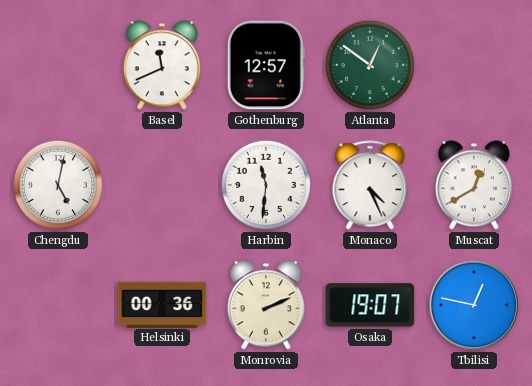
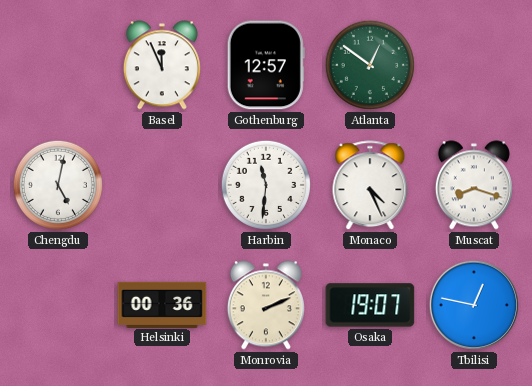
Basel: 11:41 -> 11:56
Muscat: 12:40 -> 8:18
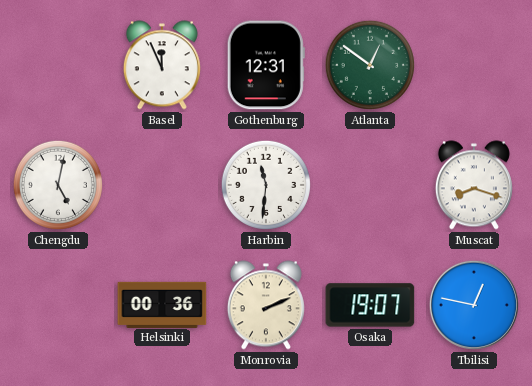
Gothenburg: 12:57 -> 12:31
Monaco: 4:26 -> none
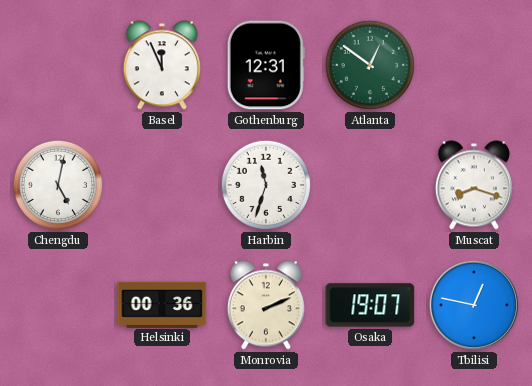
Harbin: 11:31 -> 11:33
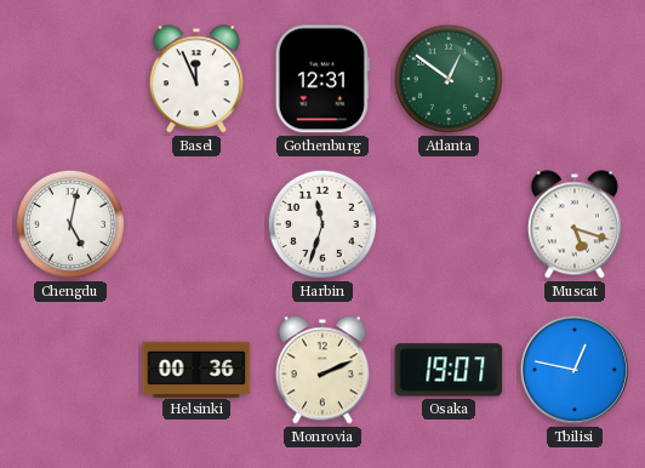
Muscat: 8:18 -> 5:18
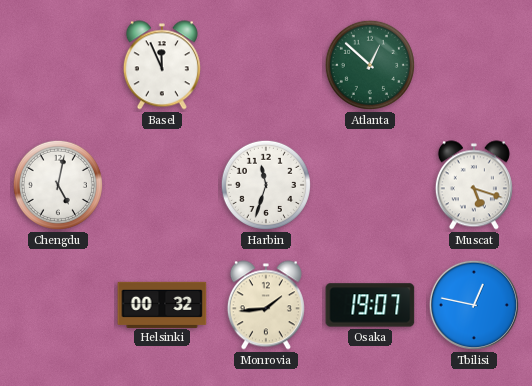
Gothenburg: 12:31 -> none
Atlanta: 12:51 -> 12:52
Helsinki: 00:36 -> 00:32
Monrovia: 2:11 -> 1:44
